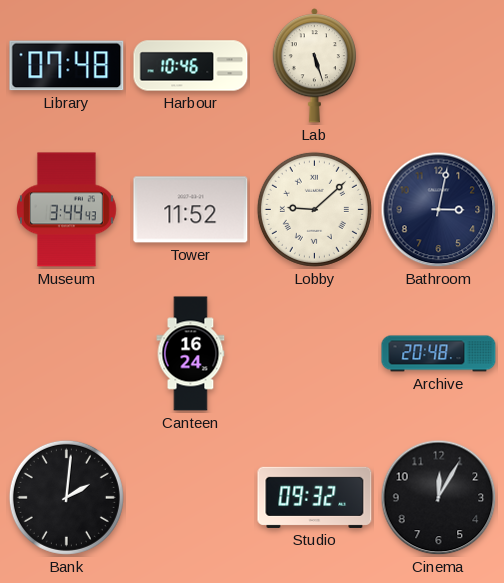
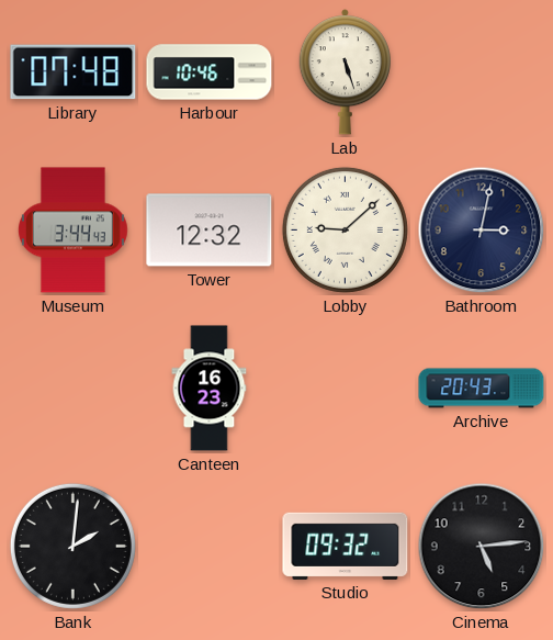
Tower: 11:52 -> 12:32
Canteen: 16:24 -> 16:23
Archive: 20:48 -> 20:43
Cinema: 12:05 -> 5:14
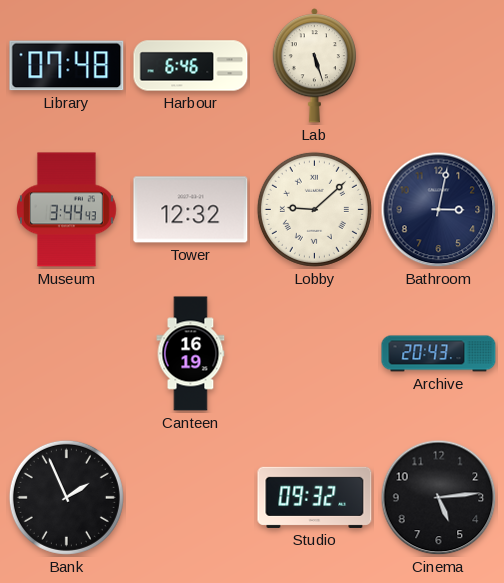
Harbour: 10:46 -> 6:46
Canteen: 16:23 -> 16:19
Bank: 2:01 -> 1:56
